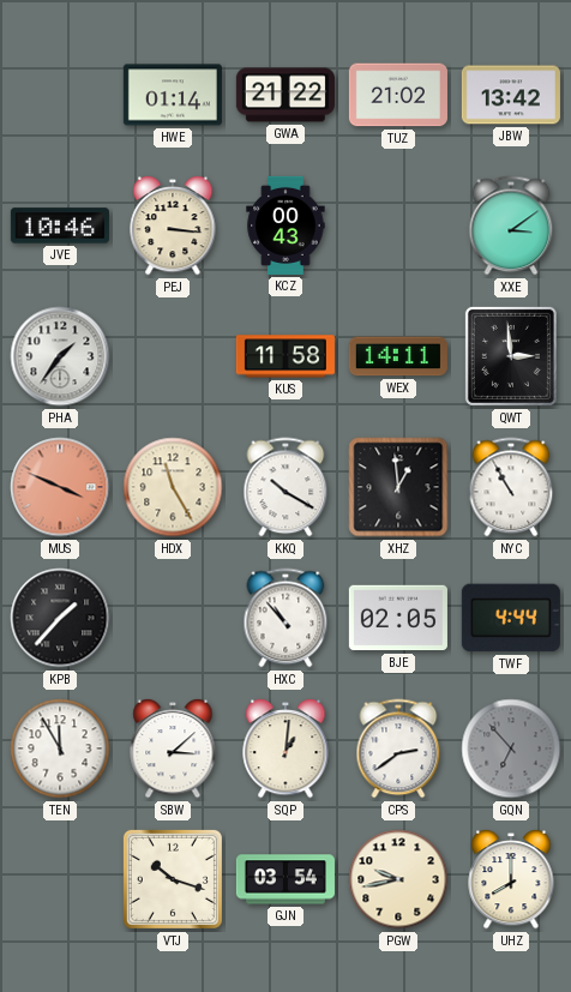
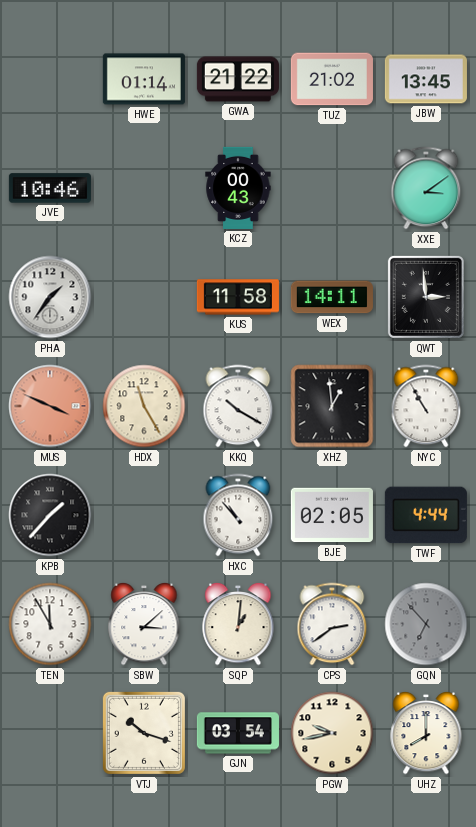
JBW: 13:42 -> 13:45
PEJ: 3:16 -> none
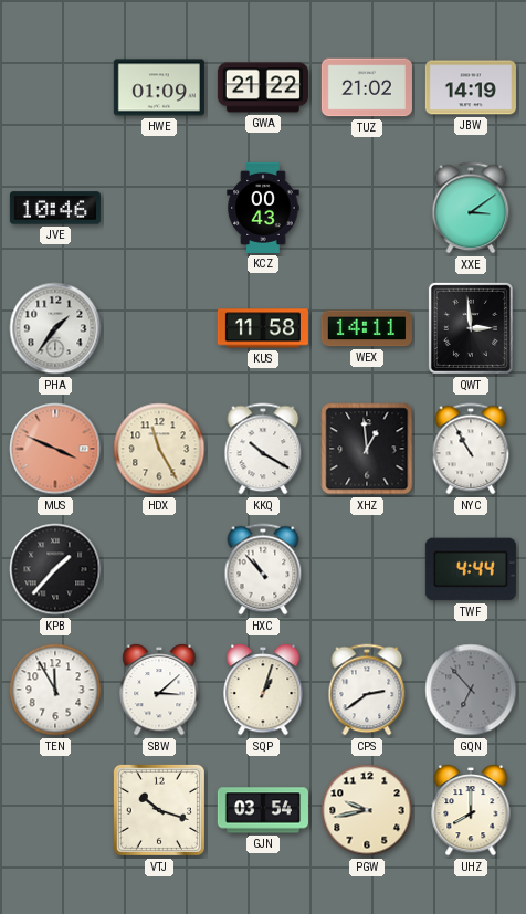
HWE: 01:14 -> 01:09
JBW: 13:45 -> 14:19
BJE: 02:05 -> none
SQP: 1:01 -> 1:03
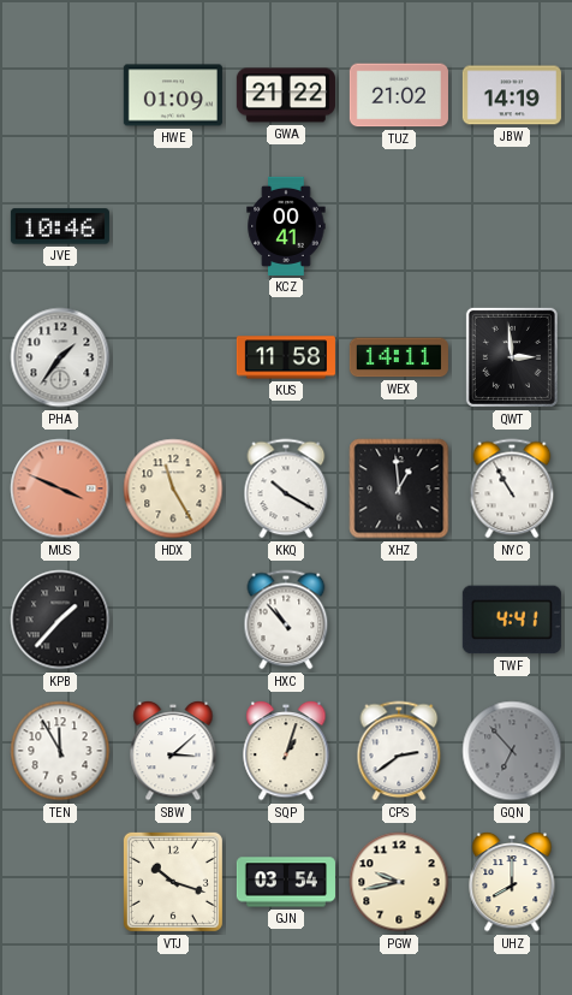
KCZ: 00:43 -> 00:41
XXE: 3:09 -> none
TWF: 4:44 -> 4:41
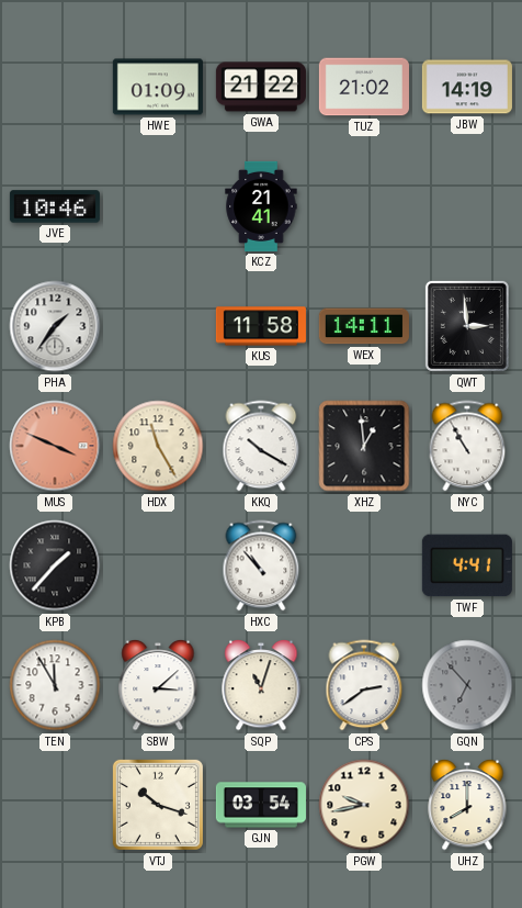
KCZ: 00:41 -> 21:41
SQP: 1:03 -> 11:03
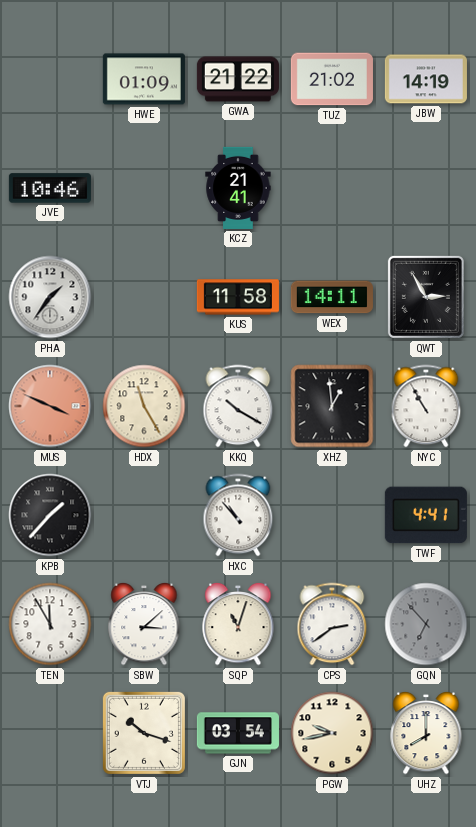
QWT: 2:59 -> 2:55
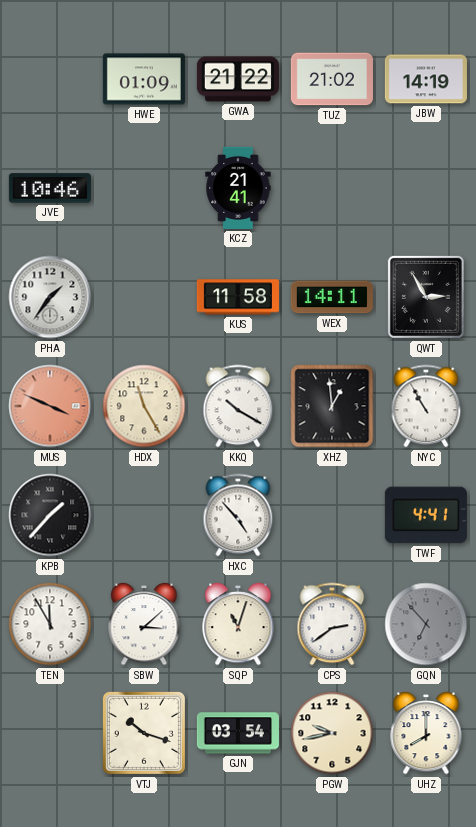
HXC: 10:53 -> 4:53
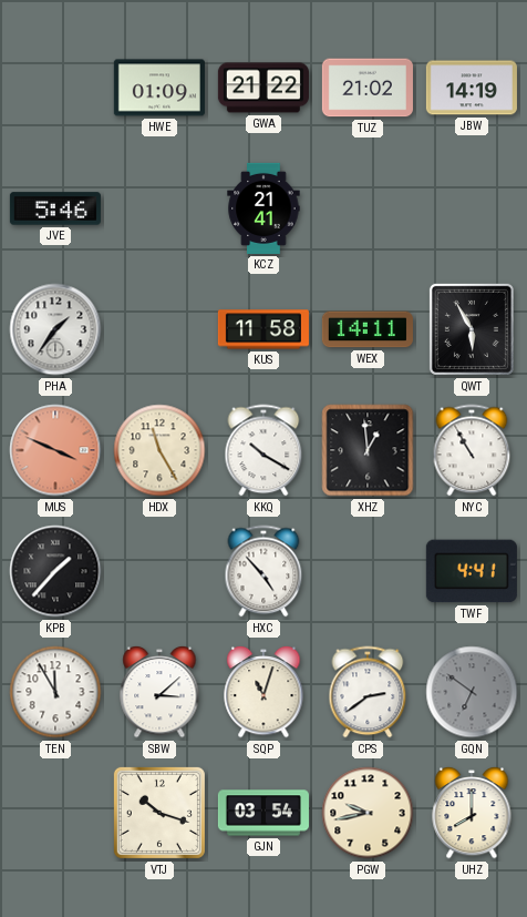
JVE: 10:46 -> 5:46
QWT: 2:55 -> 5:55
GQN: 6:53 -> 6:51
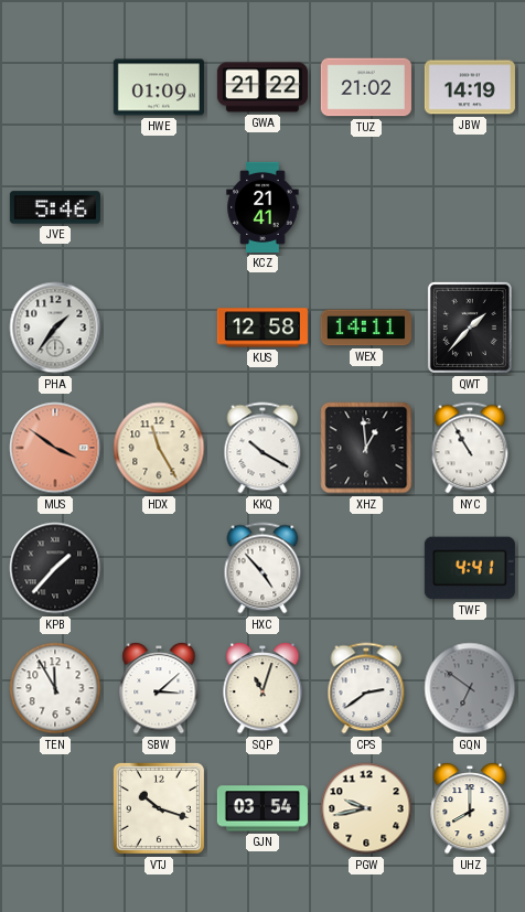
KUS: 11:58 -> 12:58
QWT: 5:55 -> 1:37
MUS: 3:49 -> 3:51
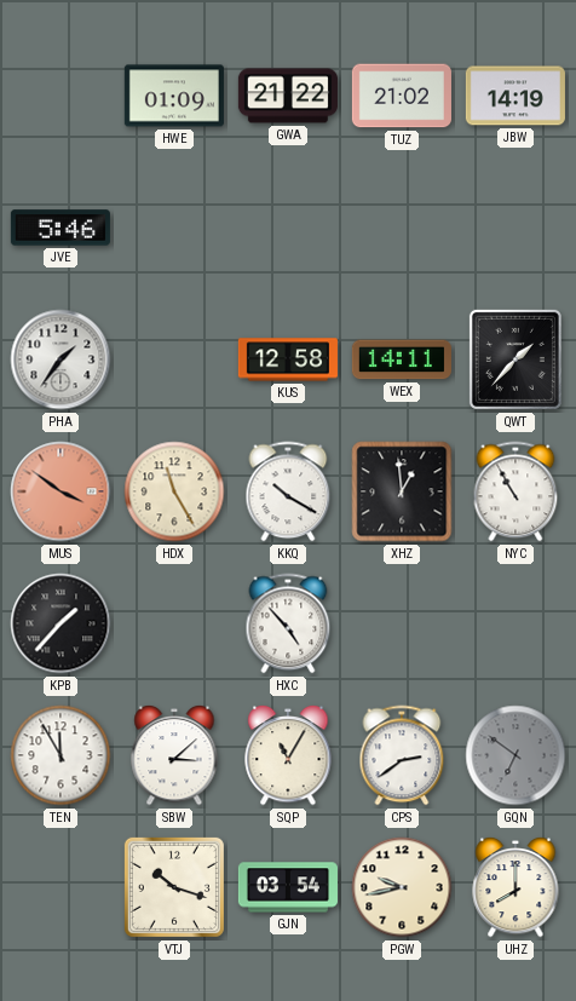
KCZ: 21:41 -> none
TWF: 4:41 -> none
SQP: 11:03 -> 11:05
